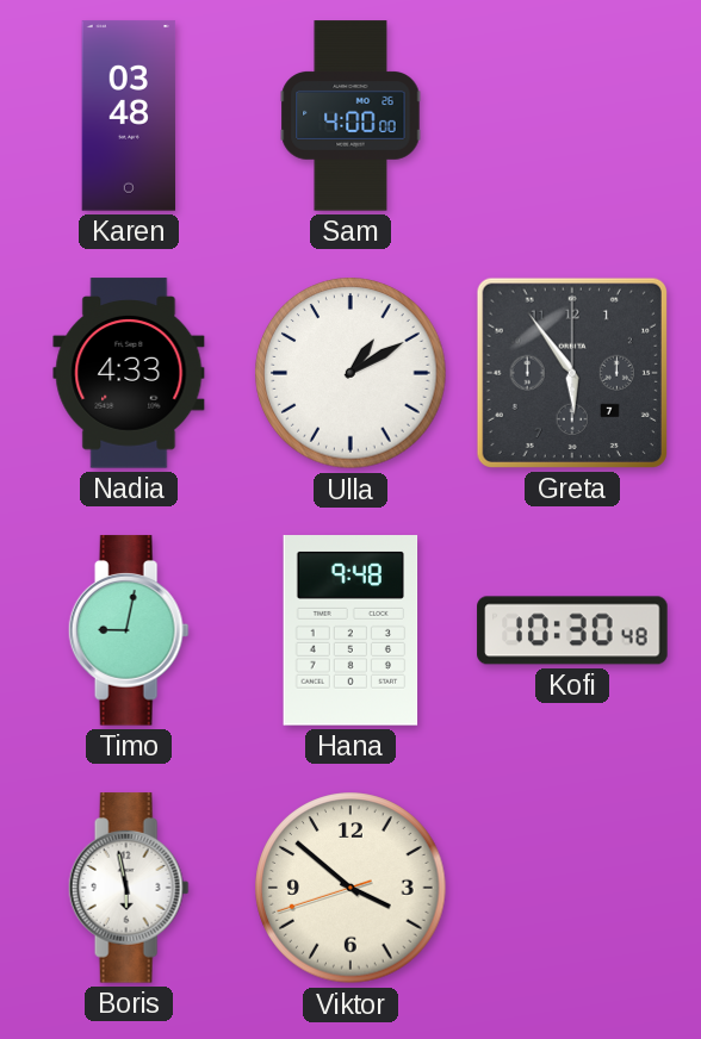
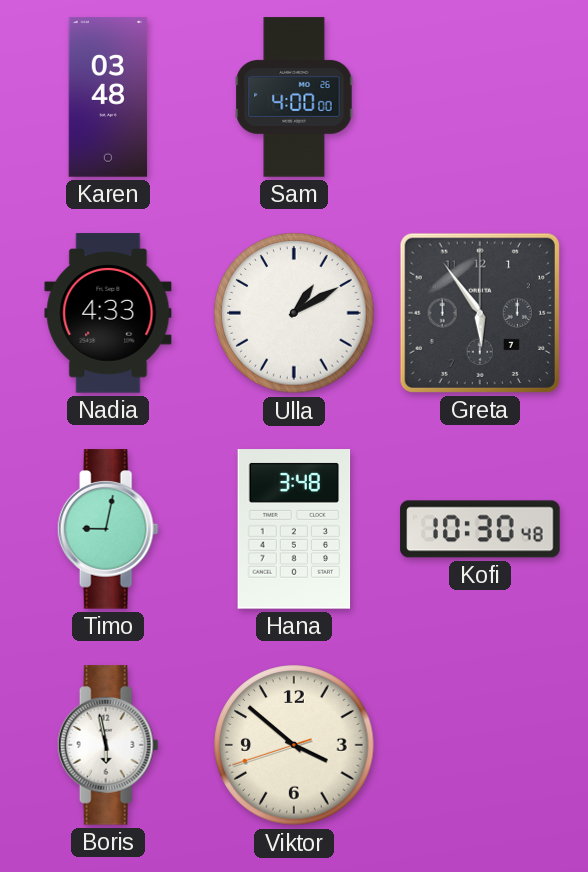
Hana: 9:48 -> 3:48
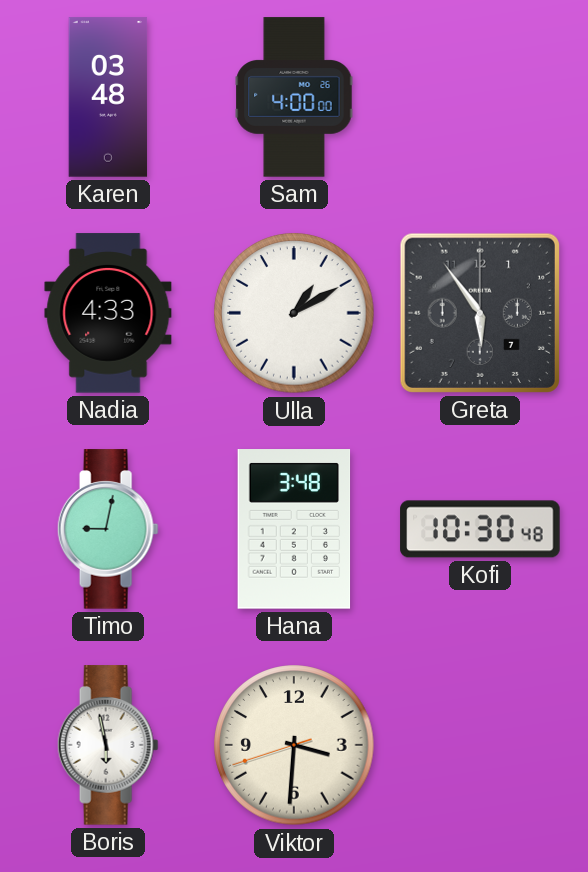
Viktor: 3:51 -> 3:30
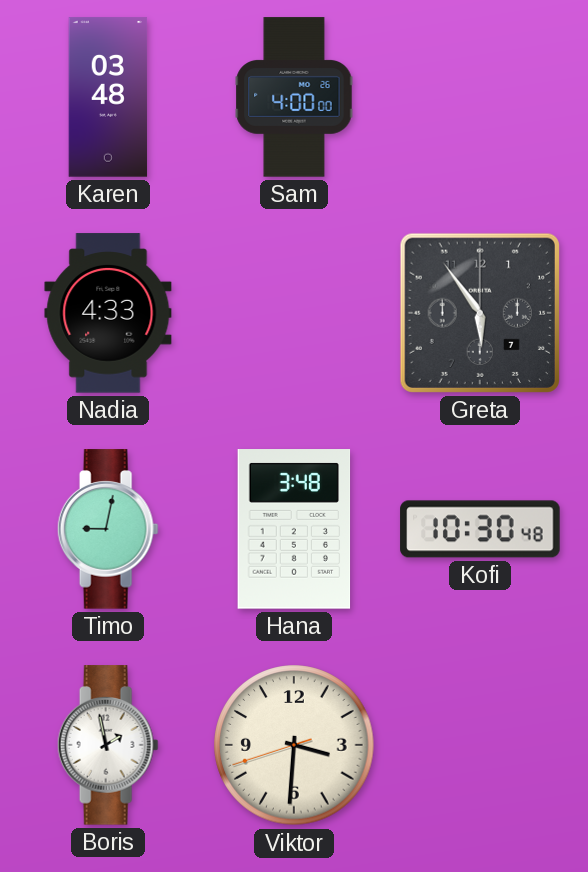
Ulla: 1:10 -> none
Boris: 5:58 -> 1:58
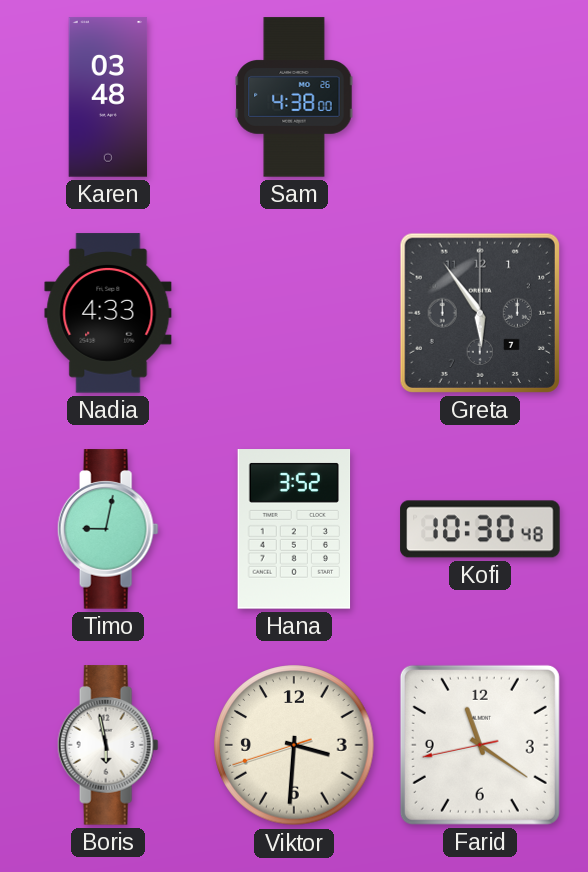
Sam: 4:00 -> 4:38
Hana: 3:48 -> 3:52
Boris: 1:58 -> 5:58
Farid: none -> 11:20
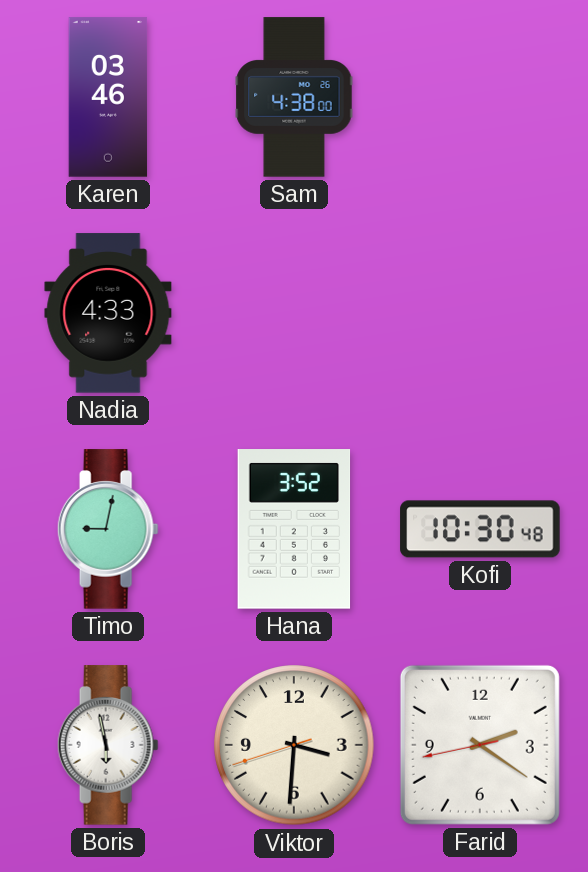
Karen: 03:48 -> 03:46
Greta: 5:54 -> none
Farid: 11:20 -> 2:20
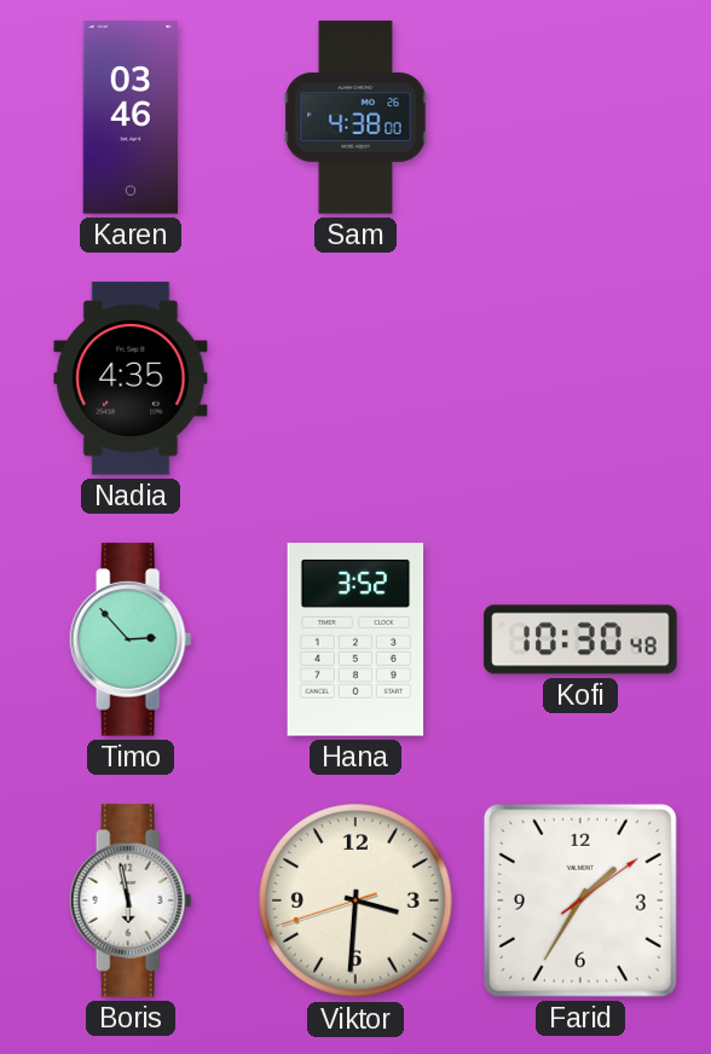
Nadia: 4:33 -> 4:35
Timo: 9:02 -> 2:53
Farid: 2:20 -> 1:35
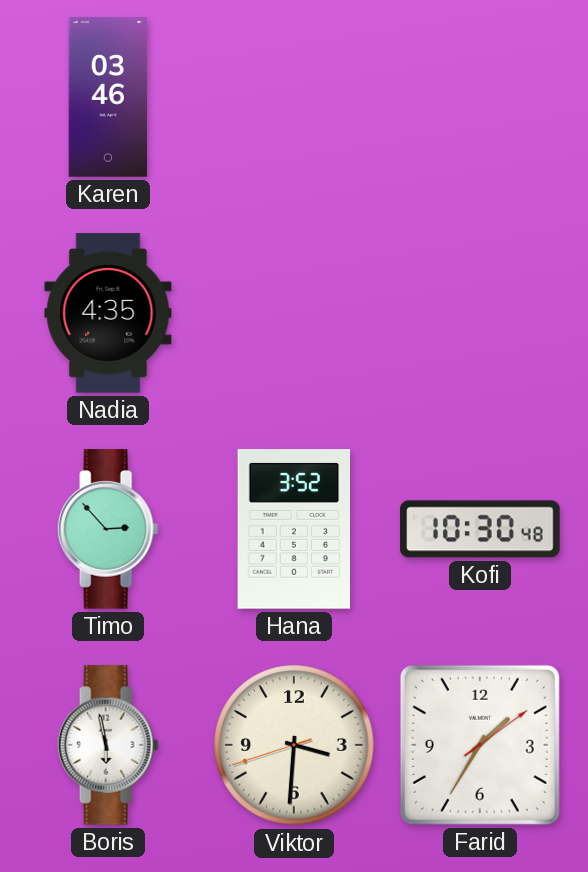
Sam: 4:38 -> none
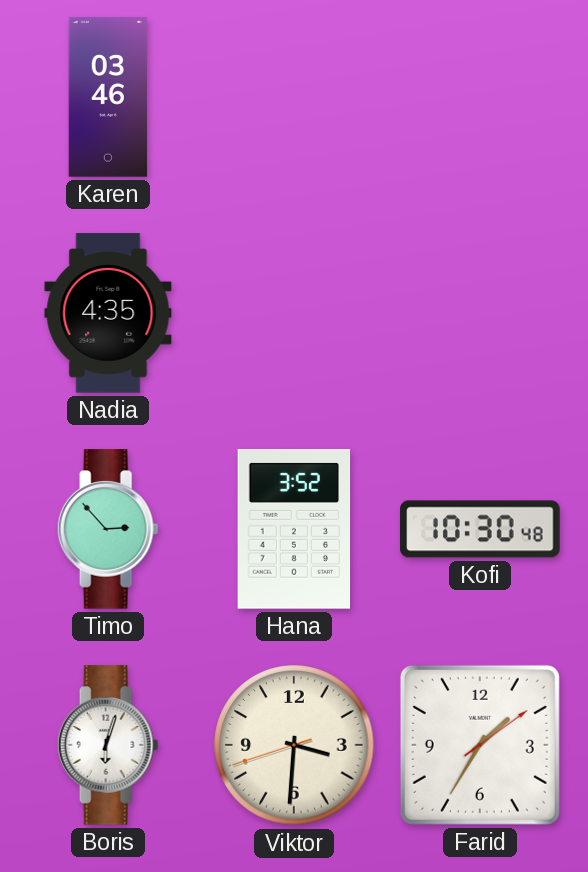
Boris: 5:58 -> 6:03
